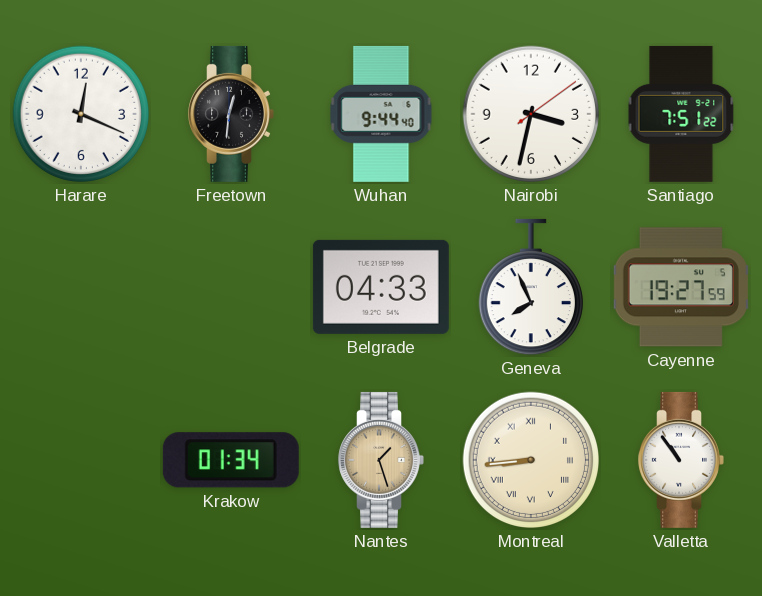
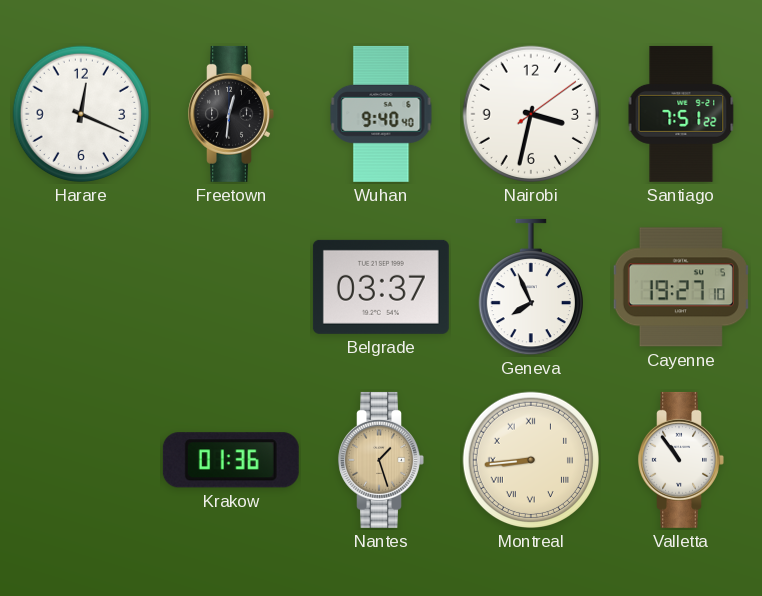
Wuhan: 9:44 -> 9:40
Belgrade: 04:33 -> 03:37
Cayenne: 19:27:59 -> 19:27:10
Krakow: 01:34 -> 01:36
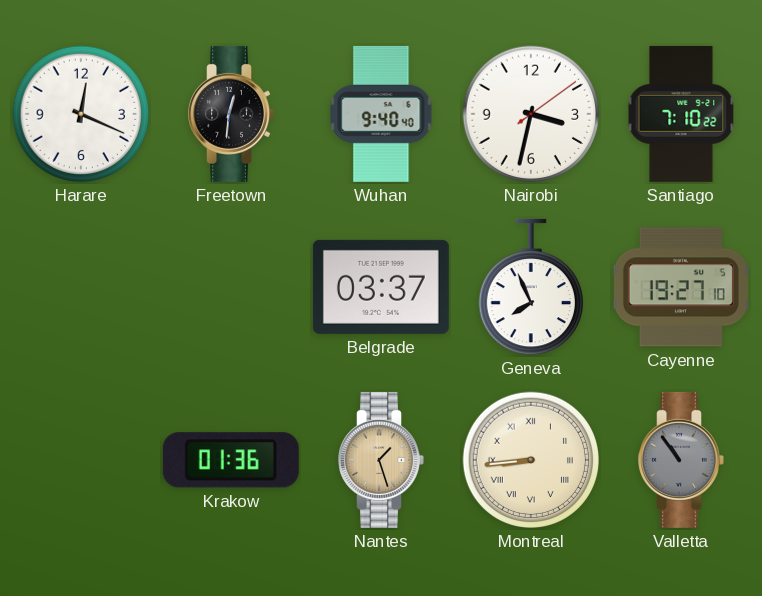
Santiago: 7:51 -> 7:10
Valletta dial: white -> grey
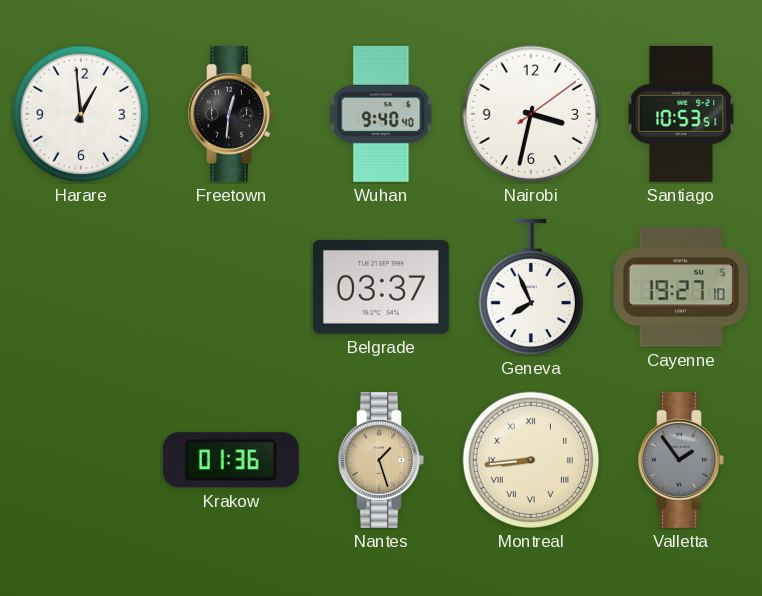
Harare: 12:19 -> 12:59
Santiago: 7:10 -> 10:53
Valletta: 10:54 -> 1:54
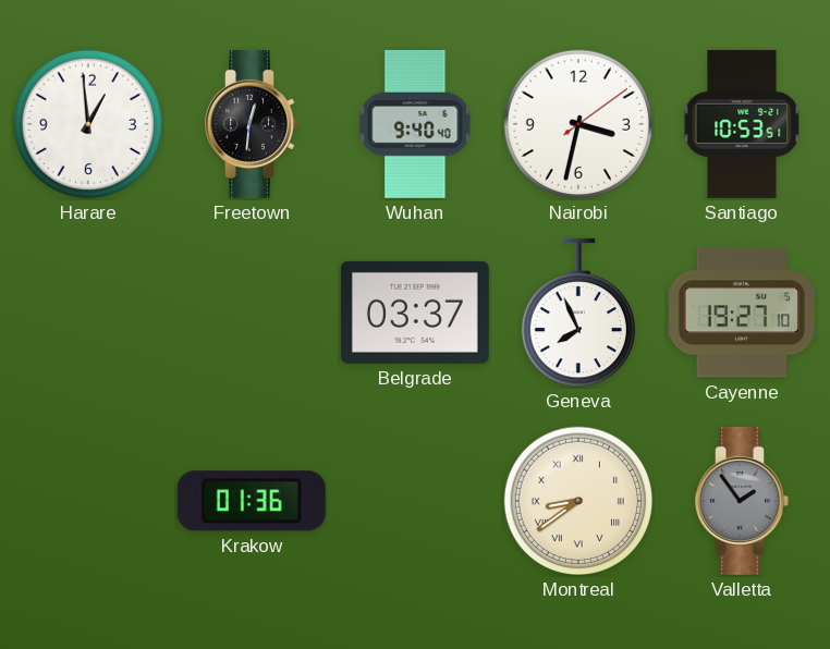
Nantes: 1:27 -> none
Montreal: 8:44 -> 8:39
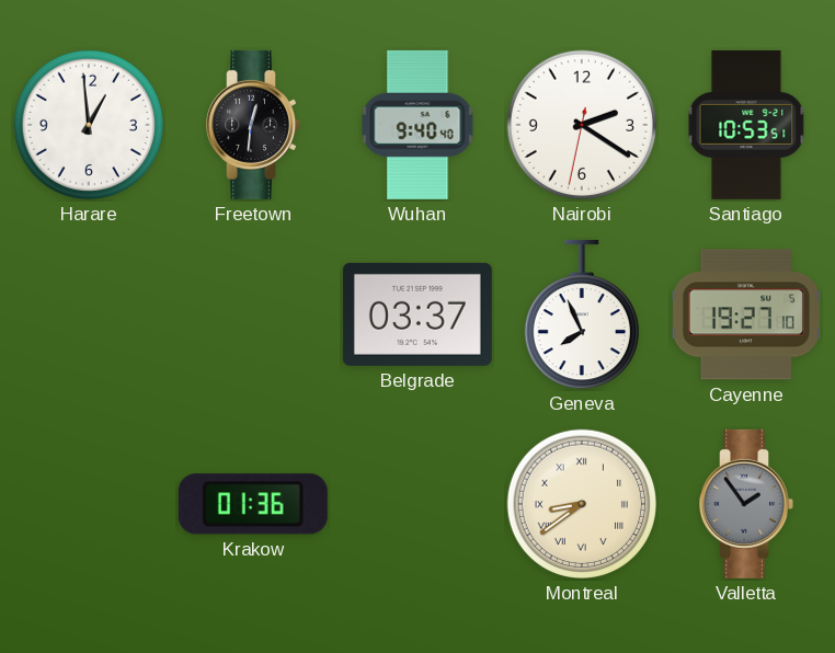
Nairobi: 3:32 -> 2:20
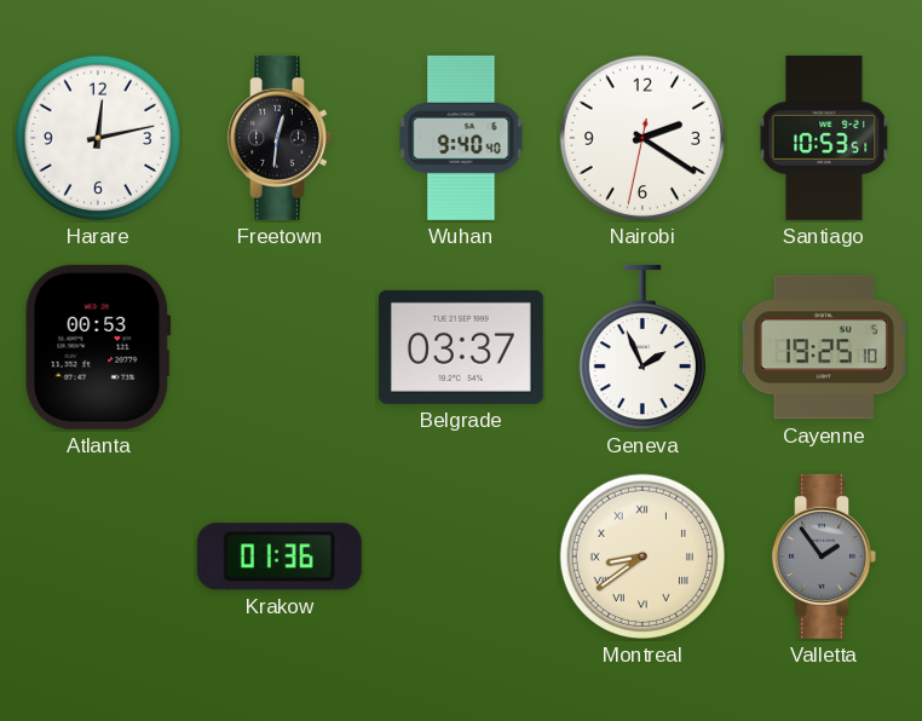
Harare: 12:59 -> 12:13
Atlanta: none -> 00:53
Geneva: 7:56 -> 1:56
Cayenne: 19:27 -> 19:25
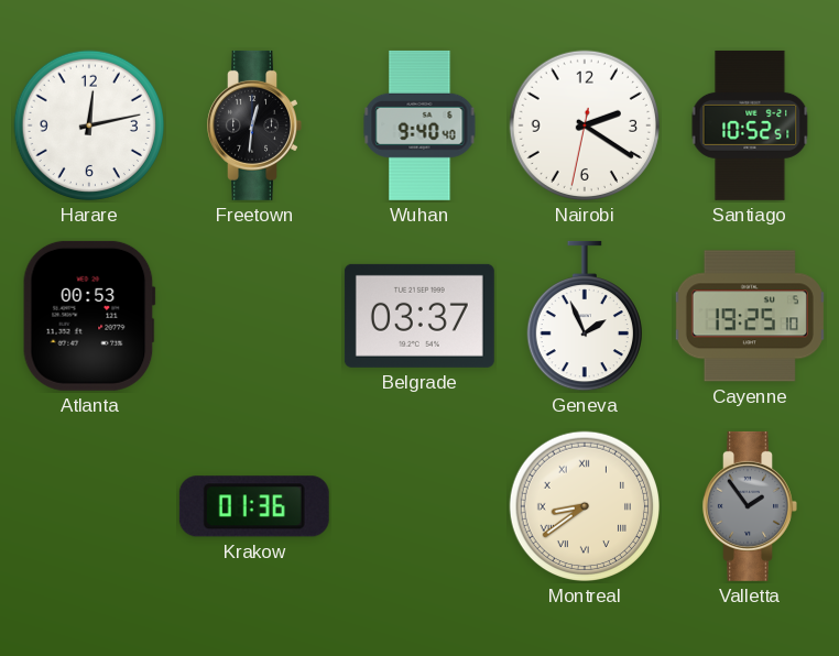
Santiago: 10:53 -> 10:52
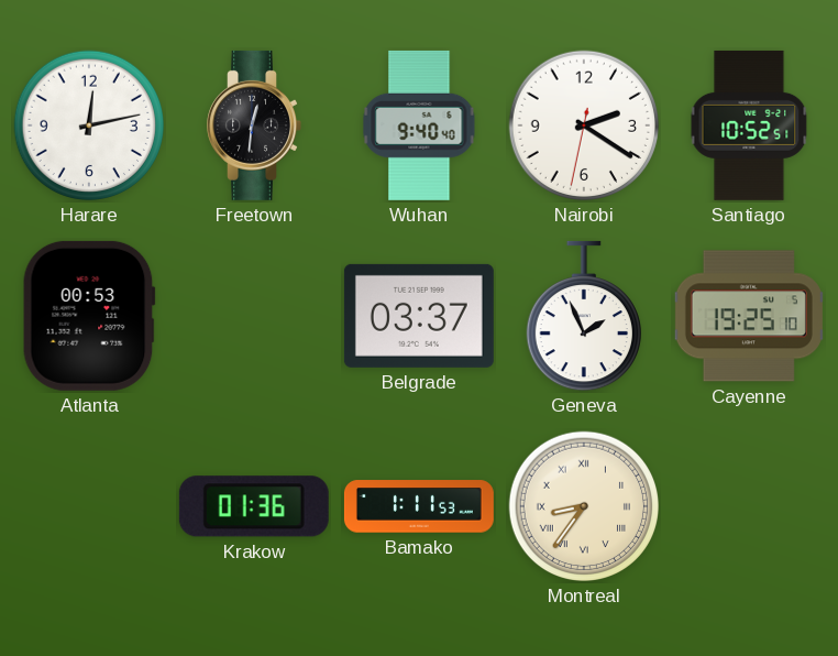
Bamako: none -> 1:11
Montreal: 8:39 -> 8:36
Valletta: 1:54 -> none
